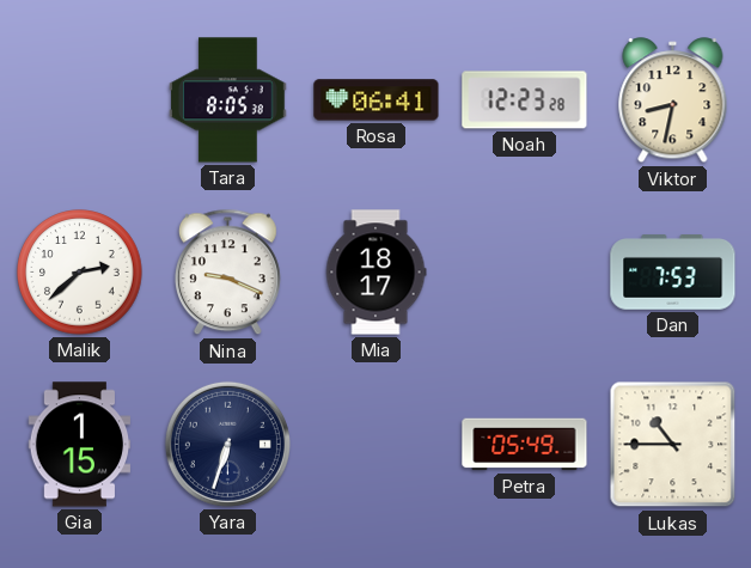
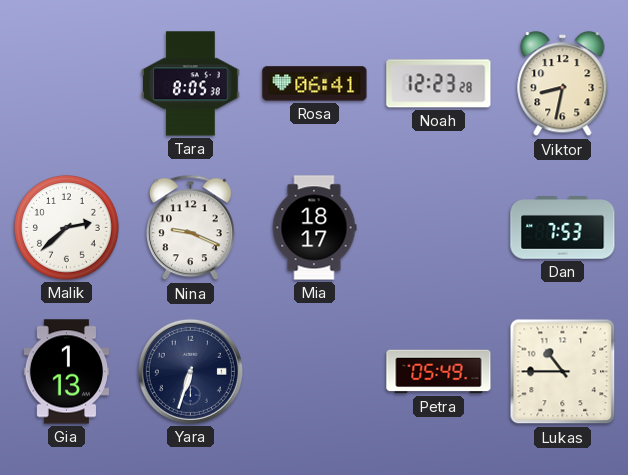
Gia: 1:15 -> 1:13
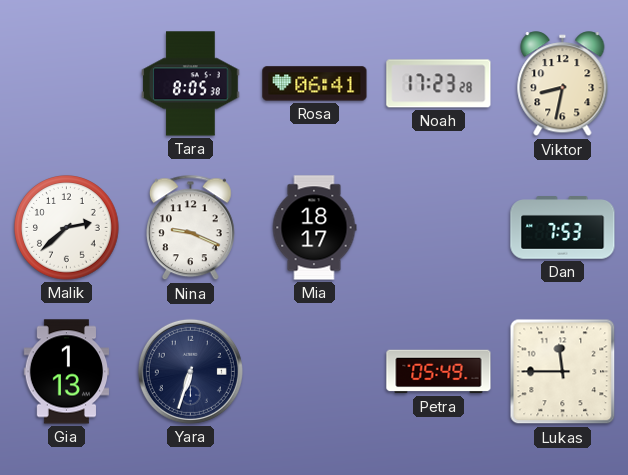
Noah: 12:23 -> 17:23
Lukas: 10:45 -> 11:45
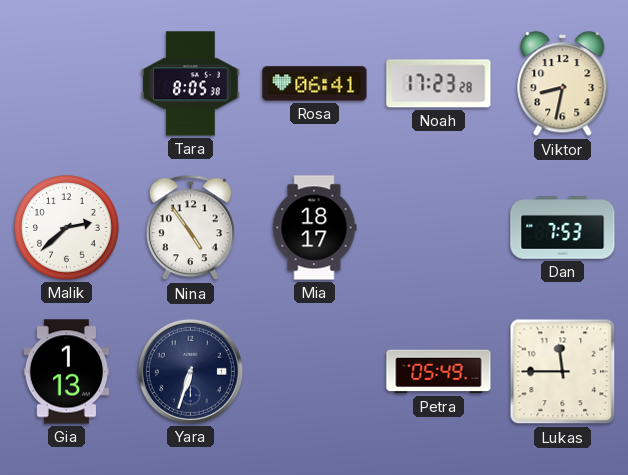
Nina: 9:19 -> 4:54
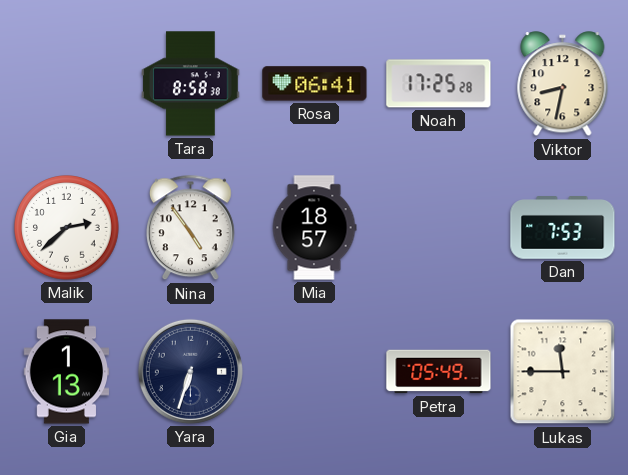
Tara: 8:05 -> 8:58
Noah: 17:23 -> 17:25
Mia: 18:17 -> 18:57
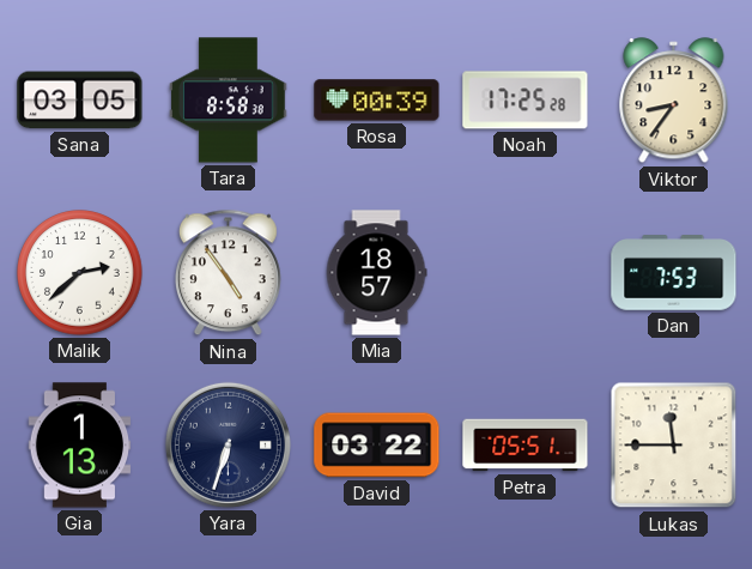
Sana: none -> 03:05
Rosa: 06:41 -> 00:39
Viktor: 8:32 -> 8:36
David: none -> 03:22
Petra: 05:49 -> 05:51
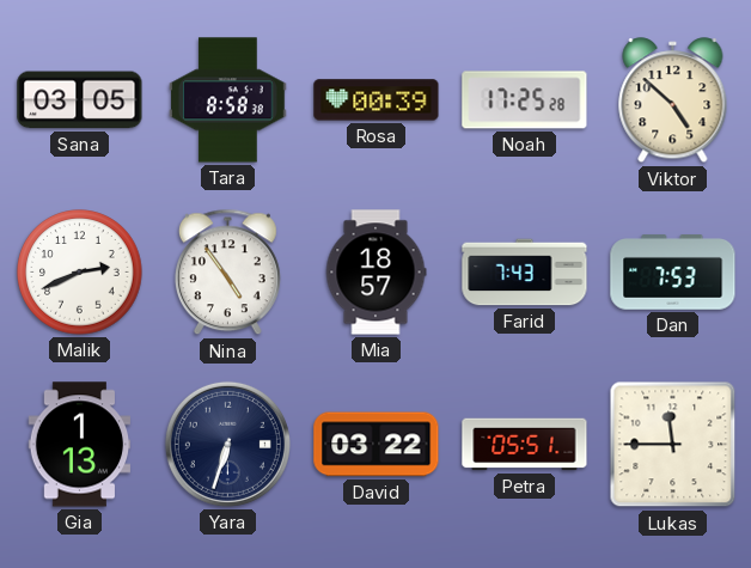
Viktor: 8:36 -> 4:52
Malik: 2:38 -> 2:41
Farid: none -> 7:43
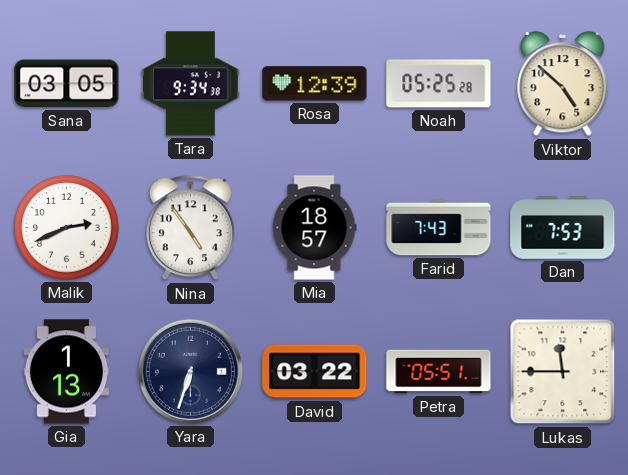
Tara: 8:58 -> 9:34
Rosa: 00:39 -> 12:39
Noah: 17:25 -> 05:25
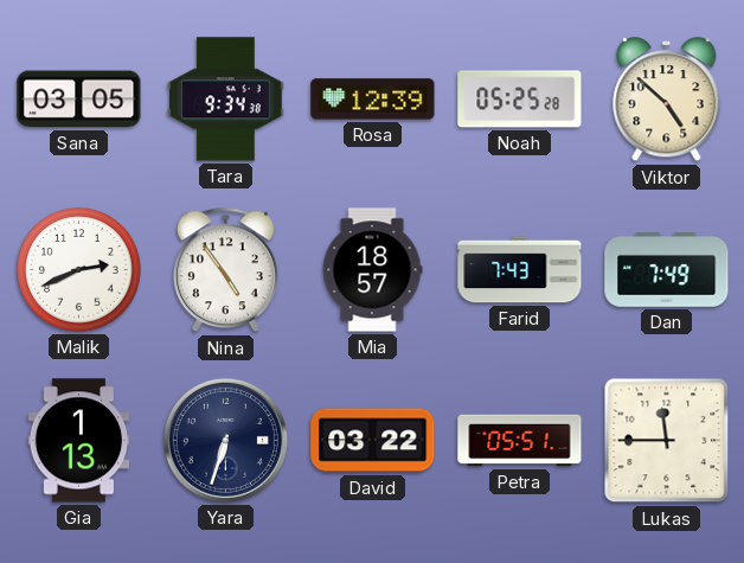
Dan: 7:53 -> 7:49
